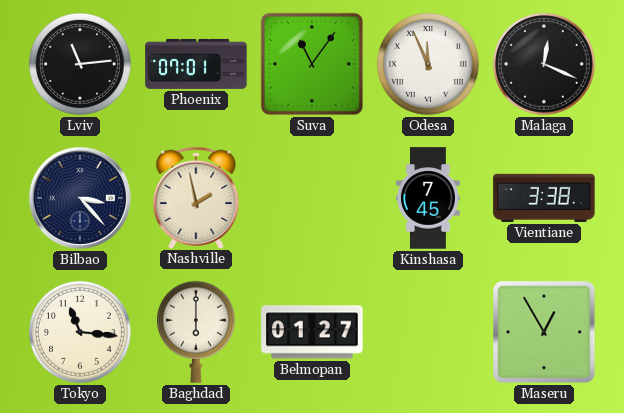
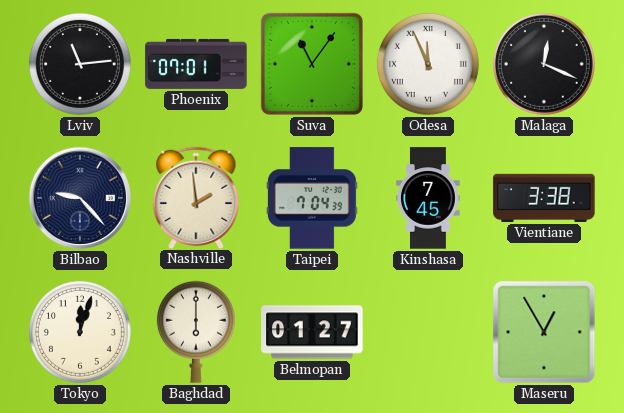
Bilbao: 3:23 -> 9:23
Nashville: 1:58 -> 1:59
Taipei: none -> 7:04
Tokyo: 11:16 -> 12:03
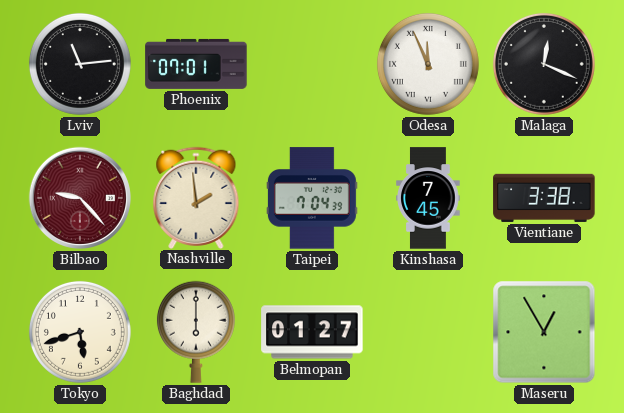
Suva: 11:06 -> none
Bilbao dial: navy -> burgundy
Tokyo: 12:03 -> 5:42
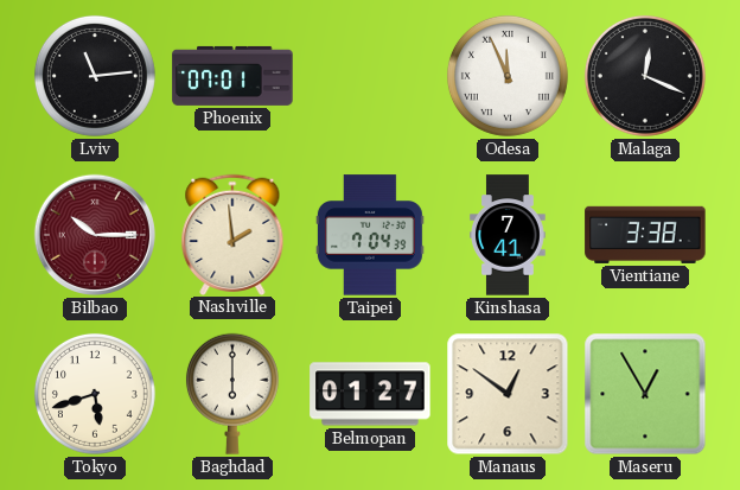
Bilbao: 9:23 -> 10:15
Kinshasa: 7:45 -> 7:41
Manaus: none -> 12:51
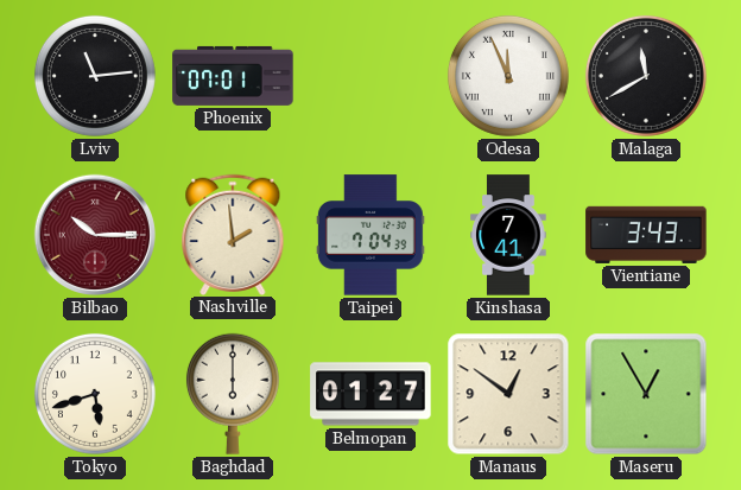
Malaga: 12:19 -> 11:40
Vientiane: 3:38 -> 3:43
